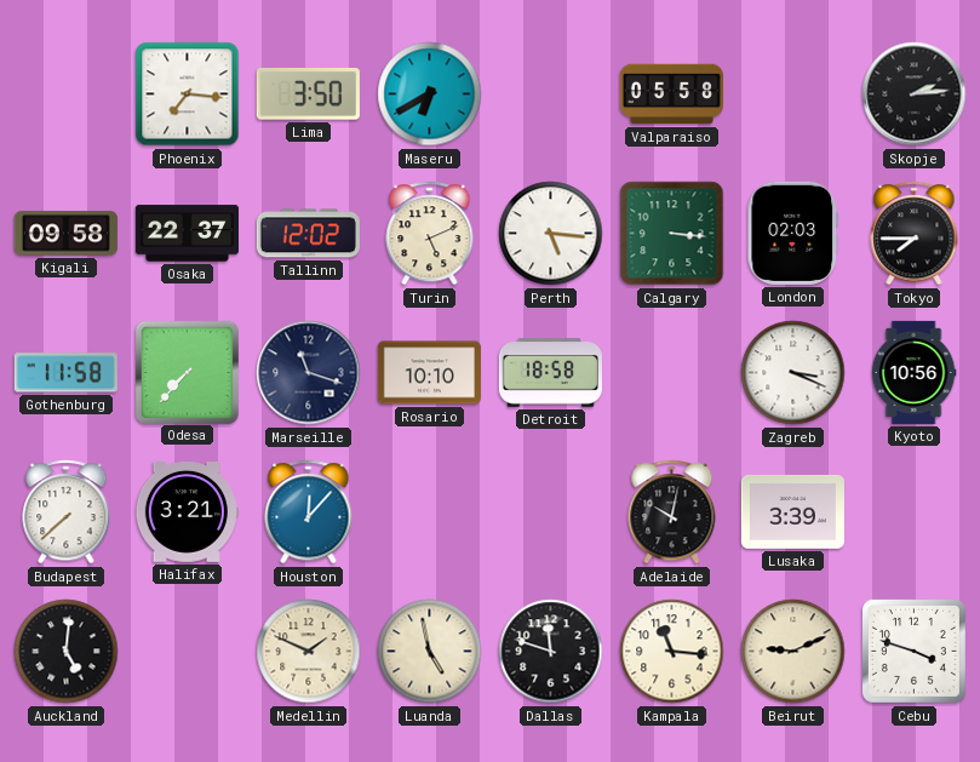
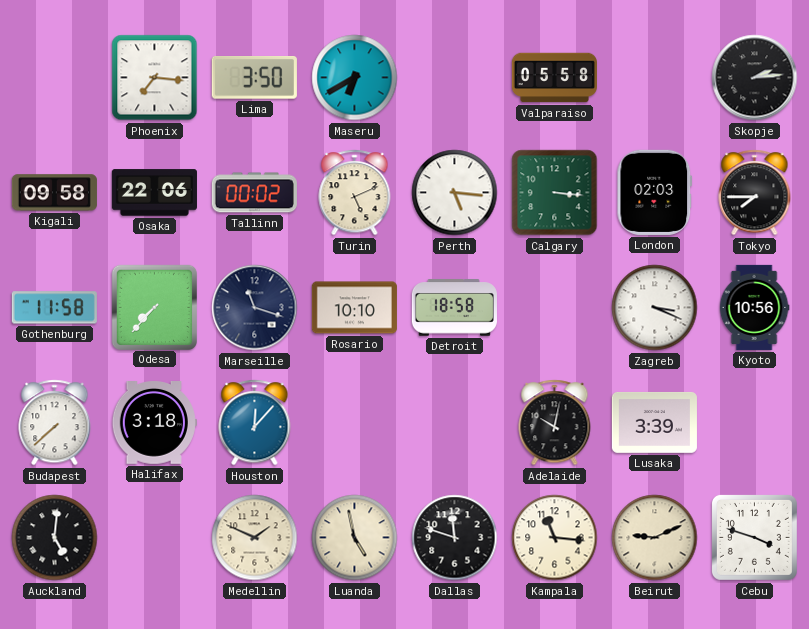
Osaka: 22:37 -> 22:06
Tallinn: 12:02 -> 00:02
Halifax: 3:21 -> 3:18
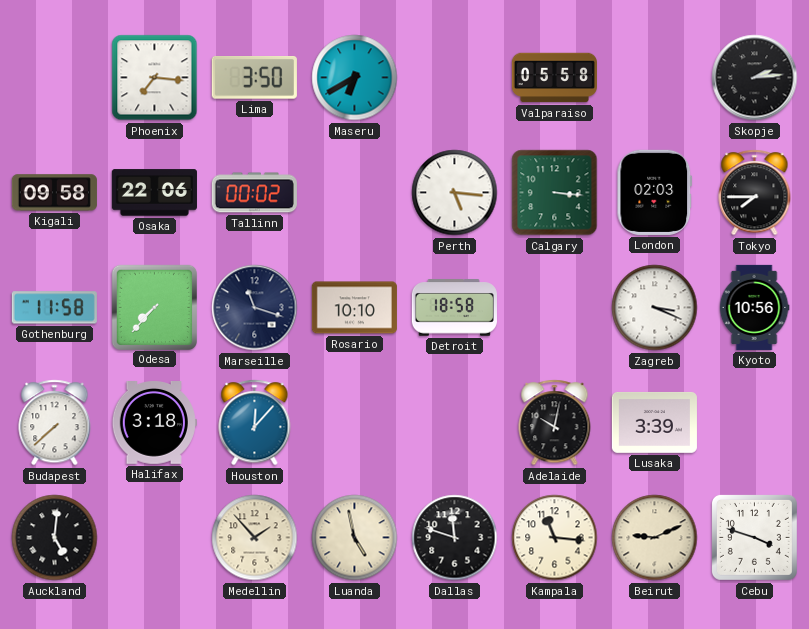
Turin: 5:11 -> none
Medellin: 1:49 -> 1:53
